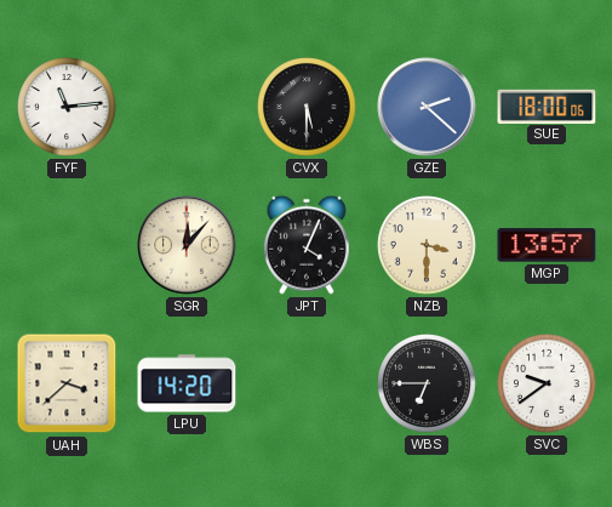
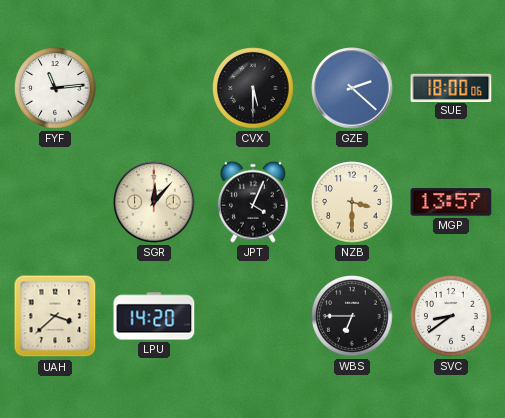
SVC: 9:39 -> 8:39
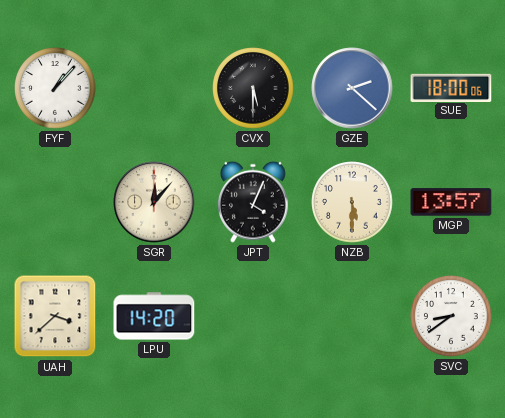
FYF: 11:14 -> 1:07
NZB: 3:30 -> 5:30
WBS: 6:45 -> none
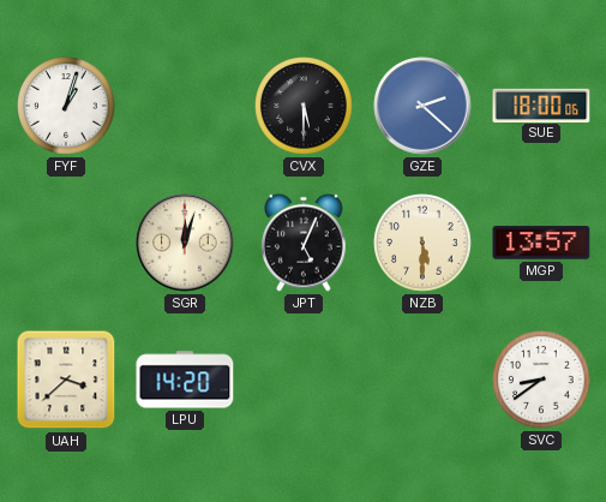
FYF: 1:07 -> 1:03
SGR: 12:07 -> 12:03
JPT: 4:04 -> 5:04
